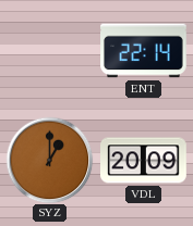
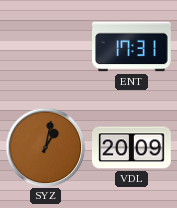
ENT: 22:14 -> 17:31
SYZ: 1:00 -> 1:02
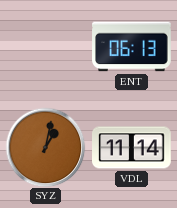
ENT: 17:31 -> 06:13
VDL: 20:09 -> 11:14
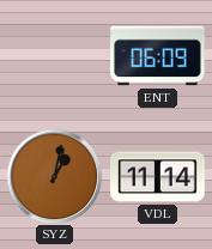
ENT: 06:13 -> 06:09
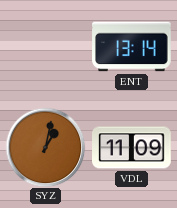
ENT: 06:09 -> 13:14
VDL: 11:14 -> 11:09
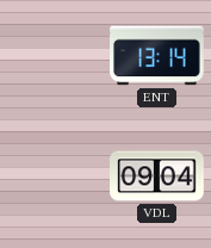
SYZ: 1:02 -> none
VDL: 11:09 -> 09:04
